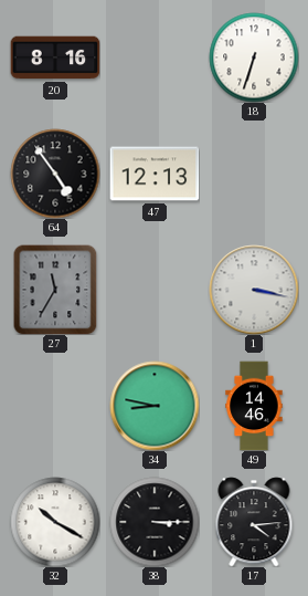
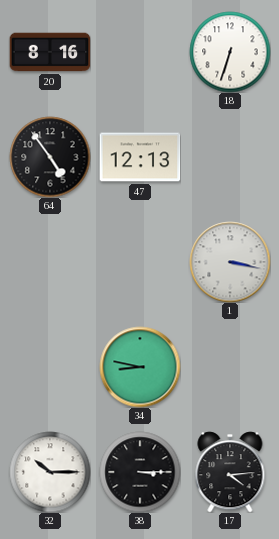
27: 11:35 -> none
49: 14:46 -> none
32: 10:20 -> 10:15
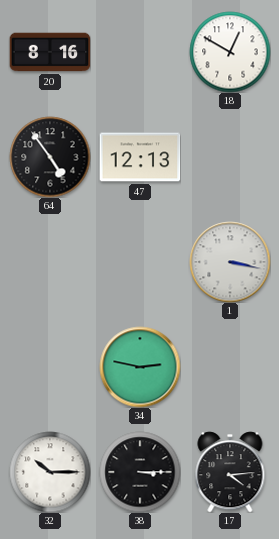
18: 6:33 -> 12:50
34: 8:47 -> 2:47
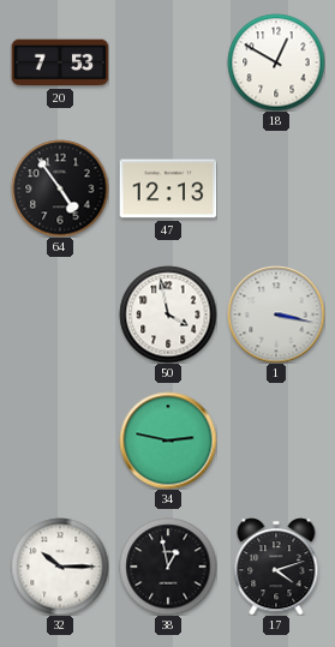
20: 8:16 -> 7:53
50: none -> 3:58
38: 3:15 -> 12:58
17: 4:14 -> 4:12
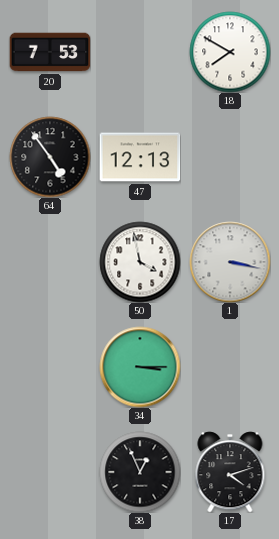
18: 12:50 -> 7:50
34: 2:47 -> 3:15
32: 10:15 -> none
38: 12:58 -> 12:56
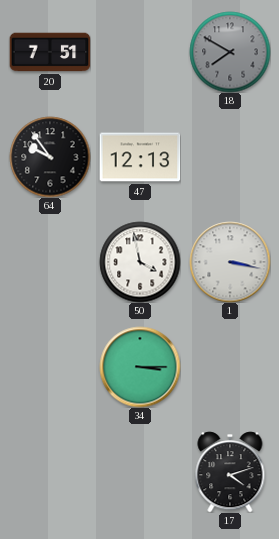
20: 7:53 -> 7:51
18 dial: white -> grey
64: 4:54 -> 9:54
38: 12:56 -> none
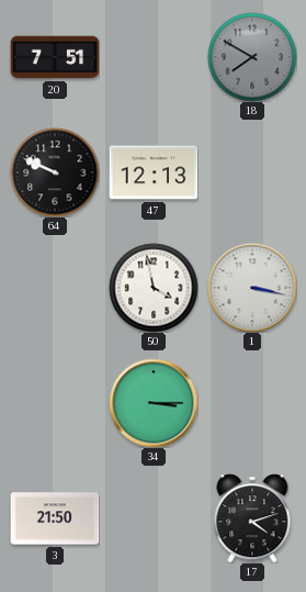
64: 9:54 -> 9:49
3: none -> 21:50
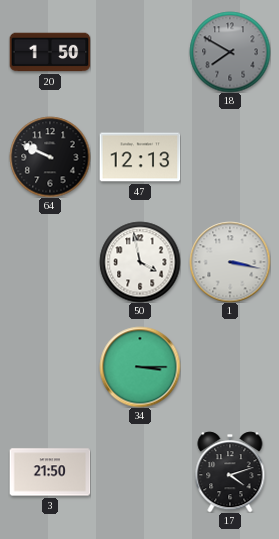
20: 7:51 -> 1:50
